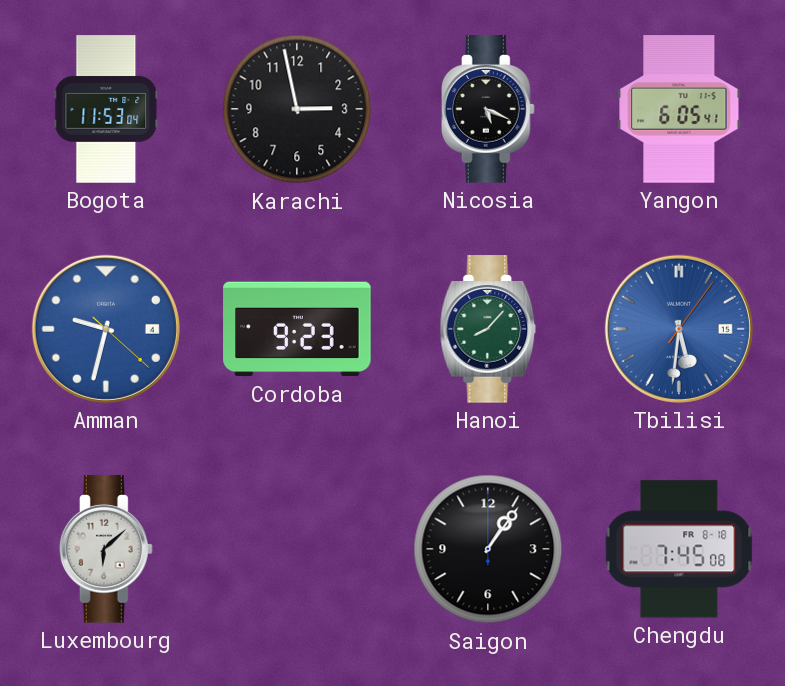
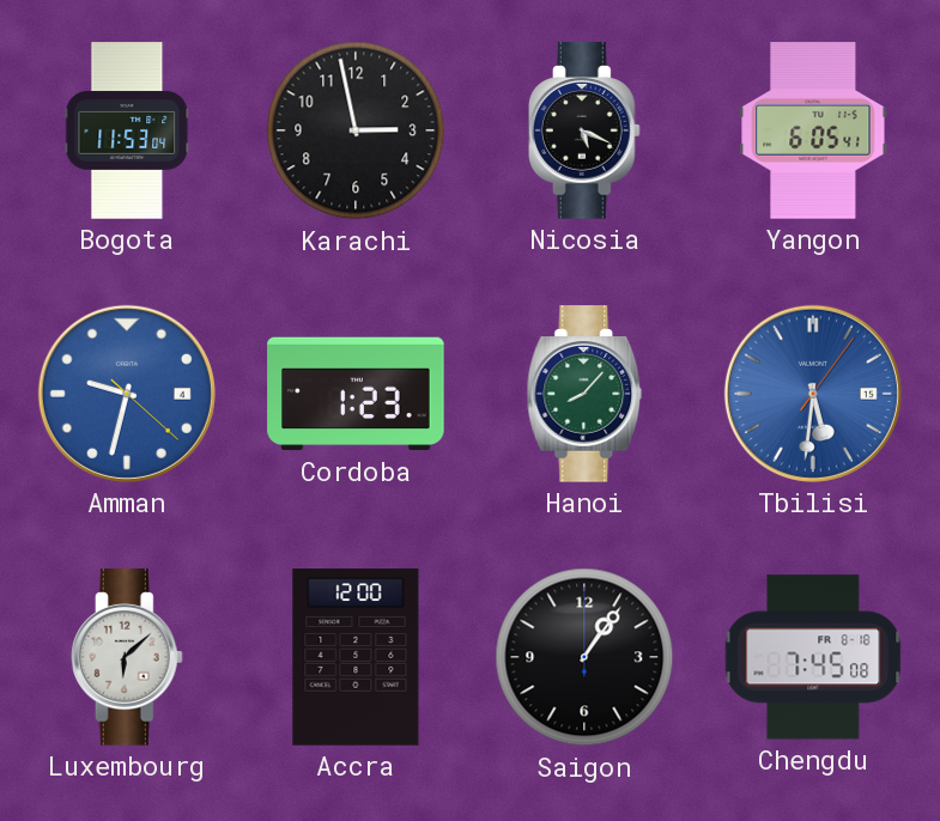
Cordoba: 9:23 -> 1:23
Accra: none -> 12:00
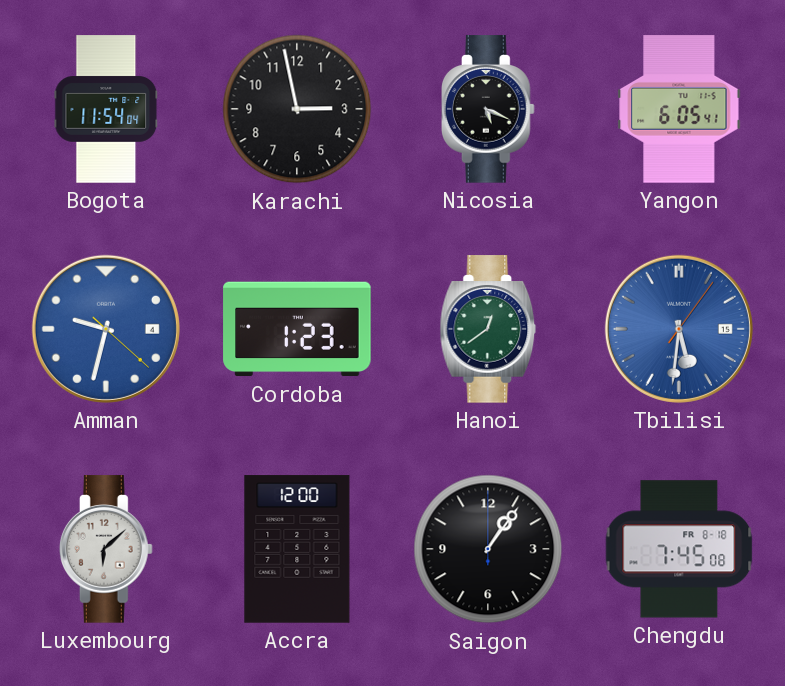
Bogota: 11:53 -> 11:54
Hanoi: 8:07 -> 12:39
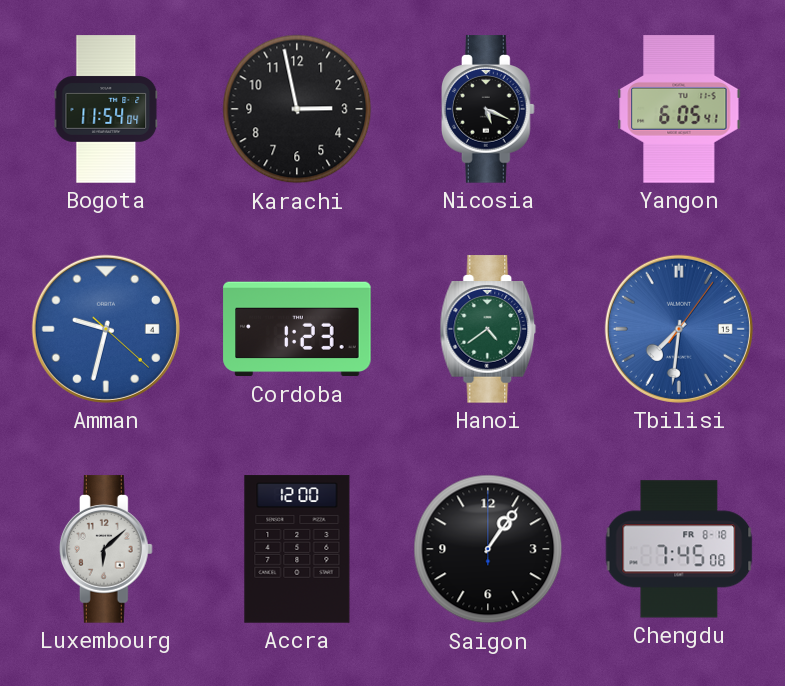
Hanoi: 12:39 -> 4:39
Tbilisi: 5:31 -> 7:31
